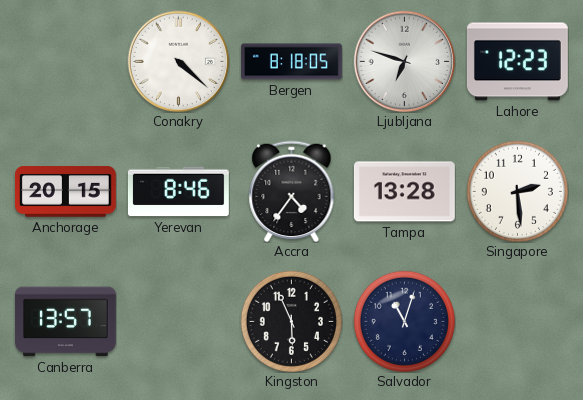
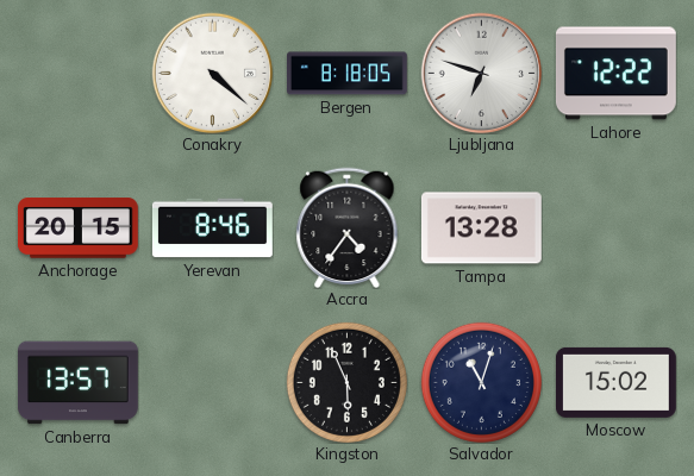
Lahore: 12:23 -> 12:22
Singapore: 2:29 -> none
Moscow: none -> 15:02
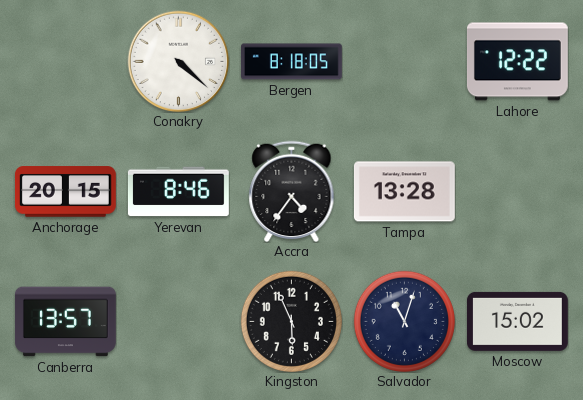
Ljubljana: 6:48 -> none
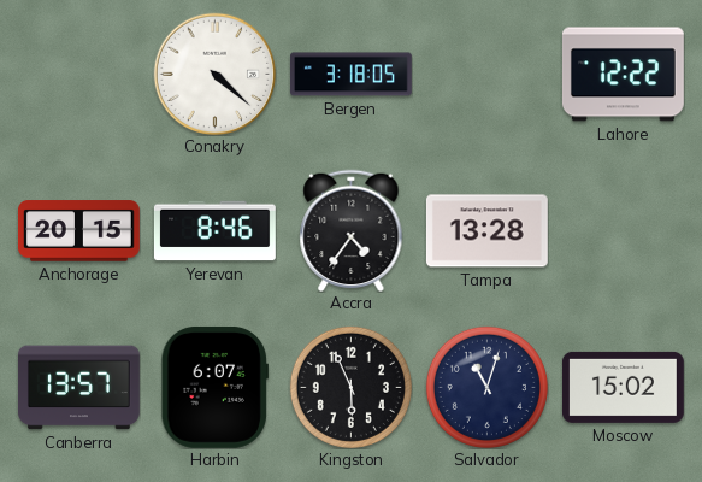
Bergen: 8:18 -> 3:18
Harbin: none -> 6:07
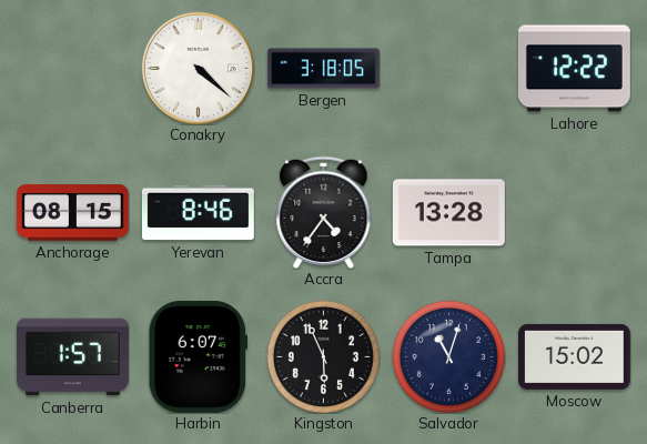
Anchorage: 20:15 -> 08:15
Canberra: 13:57 -> 1:57
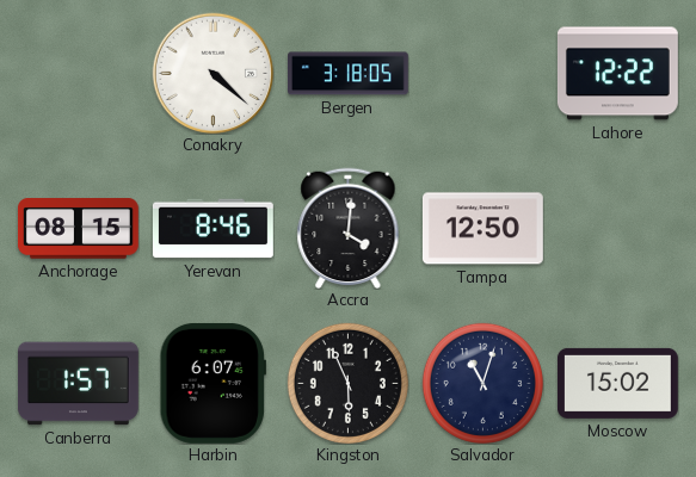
Accra: 4:36 -> 4:01
Tampa: 13:28 -> 12:50
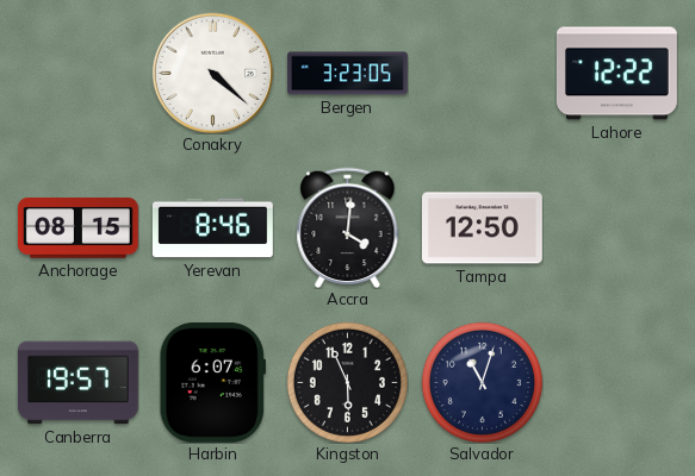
Bergen: 3:18 -> 3:23
Canberra: 1:57 -> 19:57
Moscow: 15:02 -> none
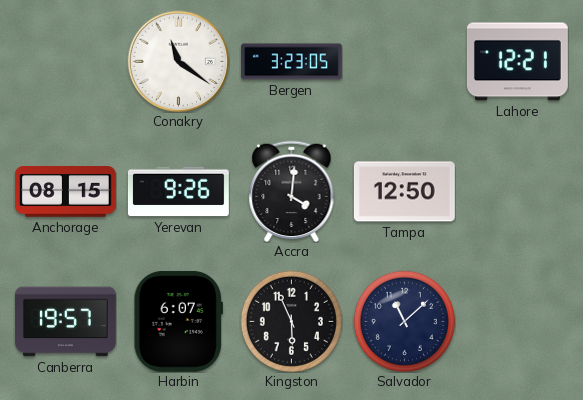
Conakry: 4:22 -> 11:21
Lahore: 12:22 -> 12:21
Yerevan: 8:46 -> 9:26
Salvador: 11:03 -> 11:08
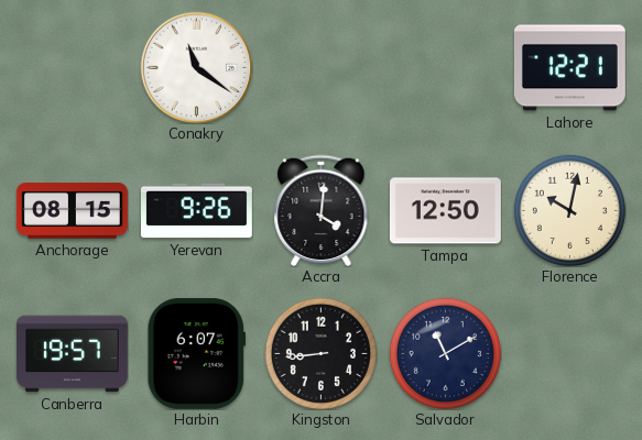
Bergen: 3:23 -> none
Florence: none -> 10:02
Kingston: 5:56 -> 8:44
Salvador: 11:08 -> 11:10
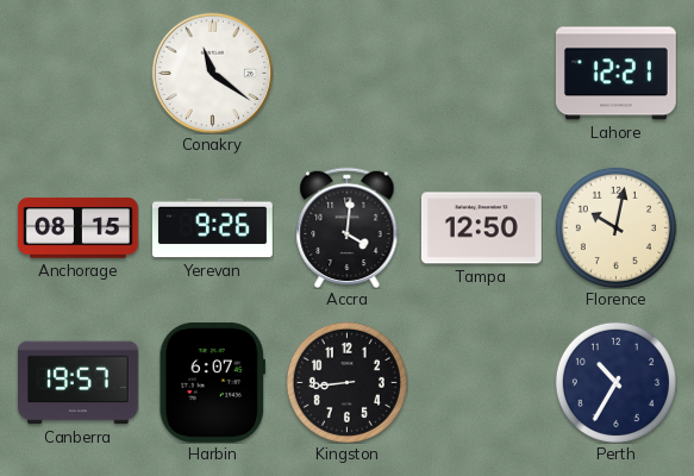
Salvador: 11:10 -> none
Perth: none -> 10:35
